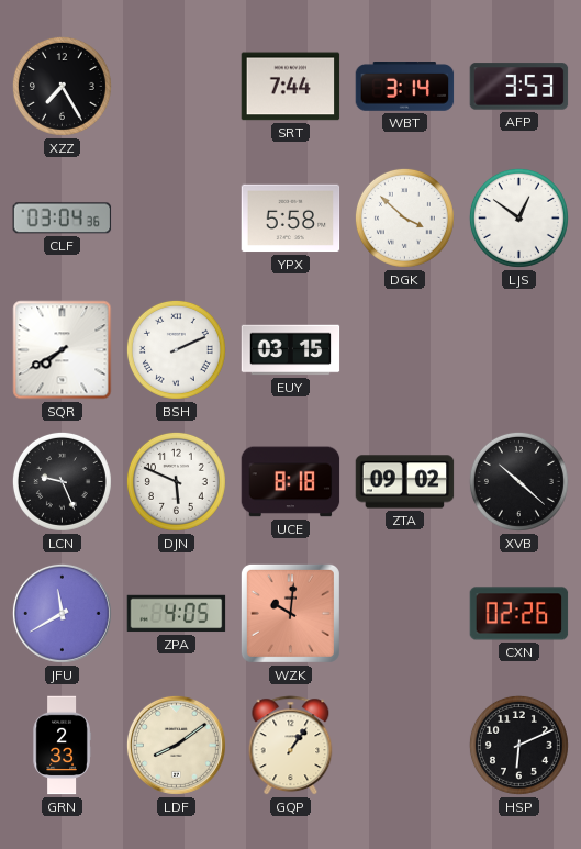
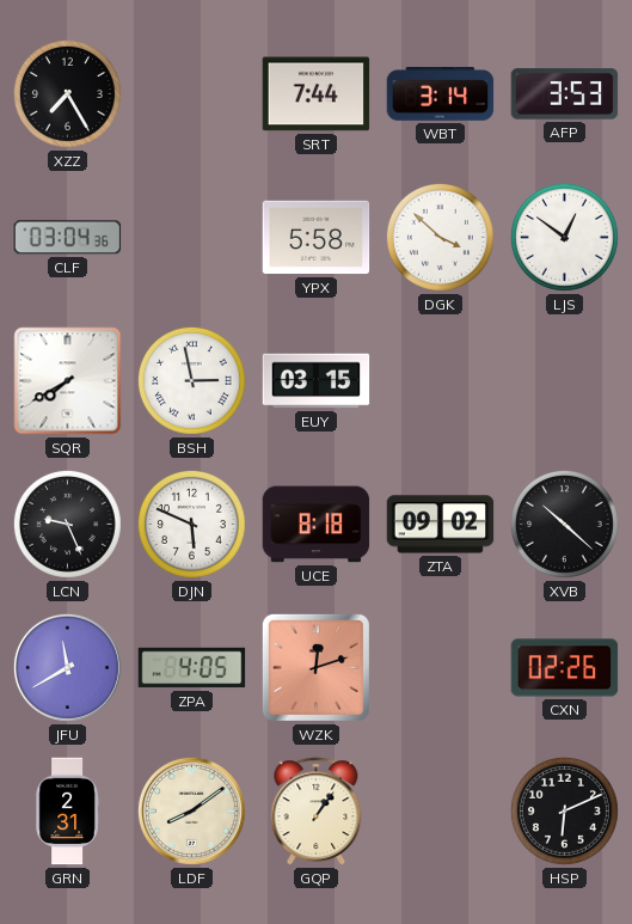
BSH: 2:11 -> 2:58
WZK: 10:01 -> 12:12
GRN: 2:33 -> 2:31
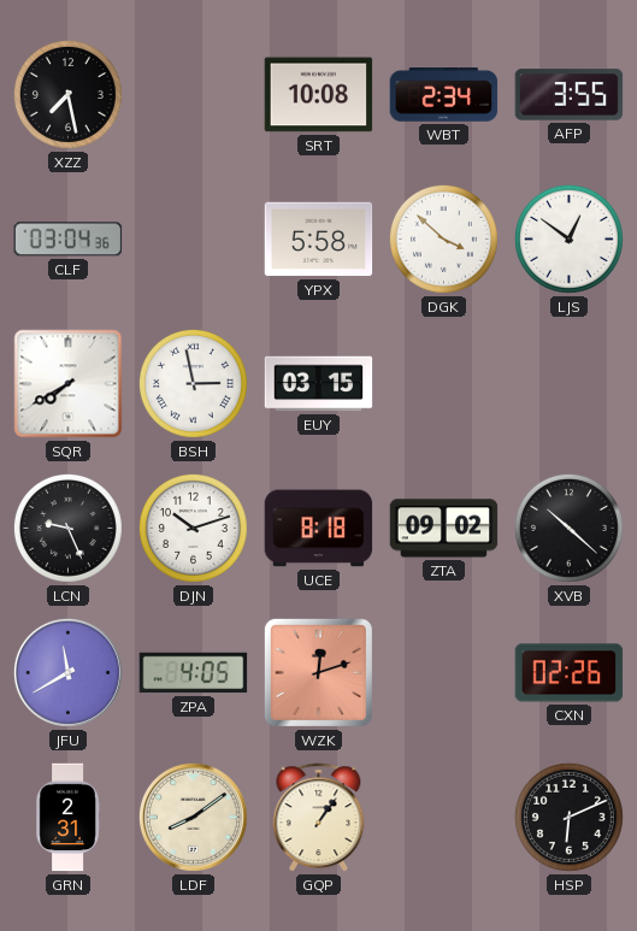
XZZ: 7:25 -> 7:28
SRT: 7:44 -> 10:08
WBT: 3:14 -> 2:34
AFP: 3:53 -> 3:55
DJN: 5:49 -> 10:12
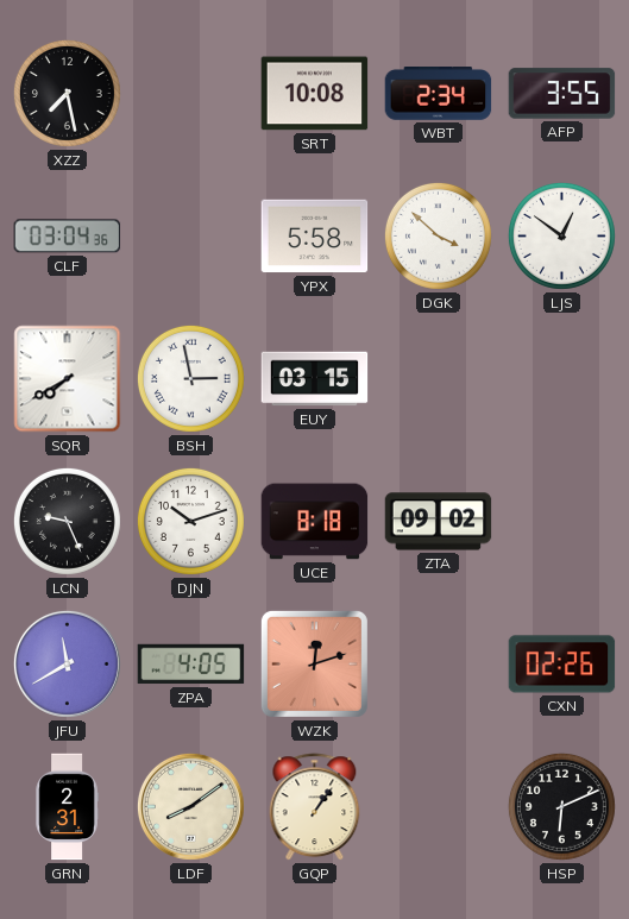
XVB: 10:22 -> none
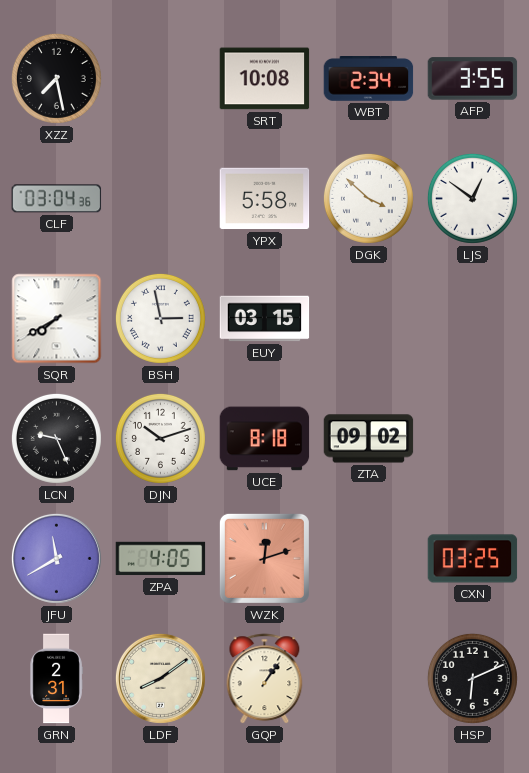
CXN: 02:26 -> 03:25
